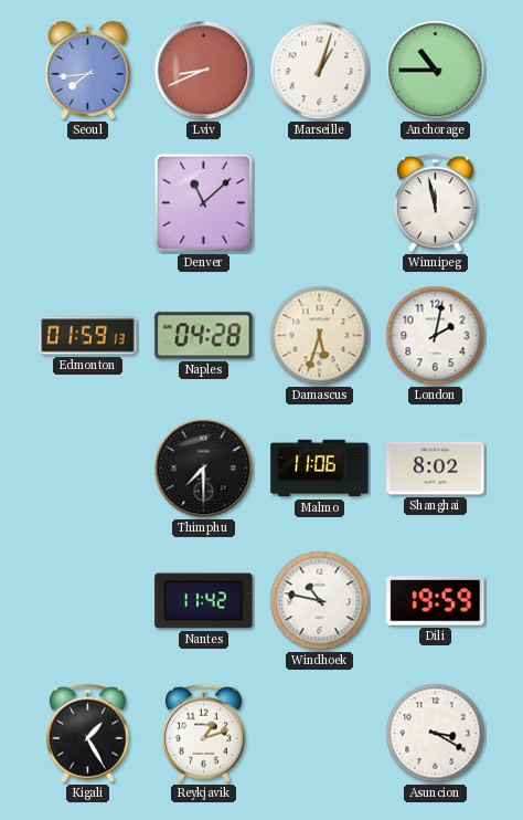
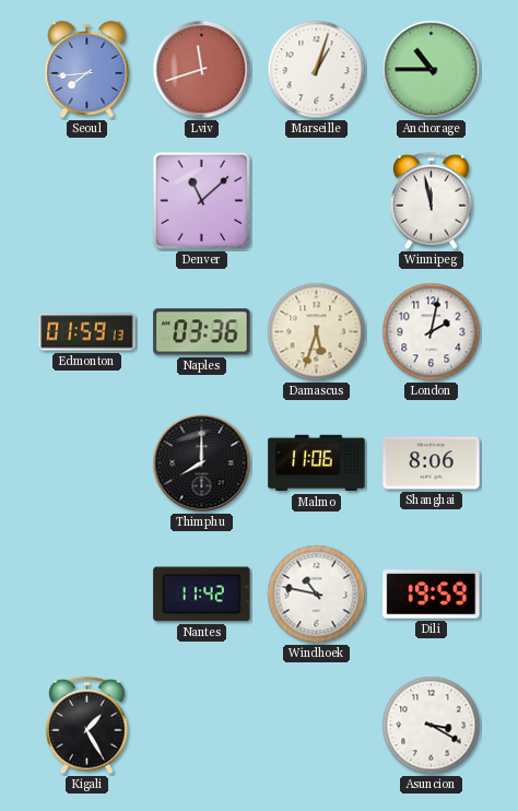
Lviv: 8:41 -> 11:42
Naples: 04:28 -> 03:36
Thimphu: 7:30 -> 8:00
Shanghai: 8:02 -> 8:06
Reykjavik: 1:12 -> none
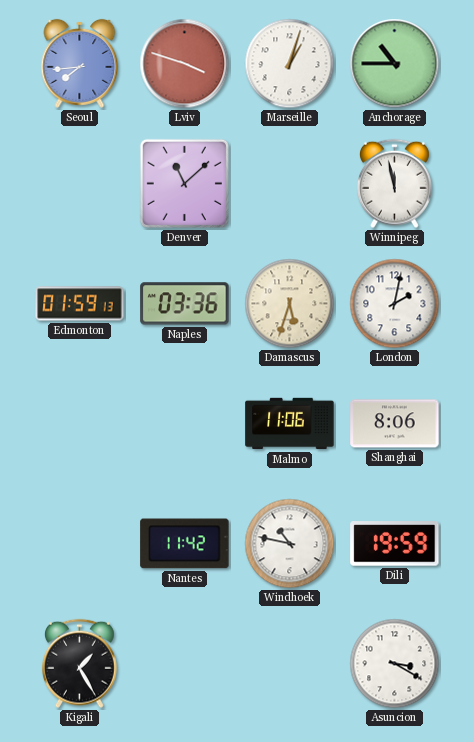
Lviv: 11:42 -> 3:48
Thimphu: 8:00 -> none
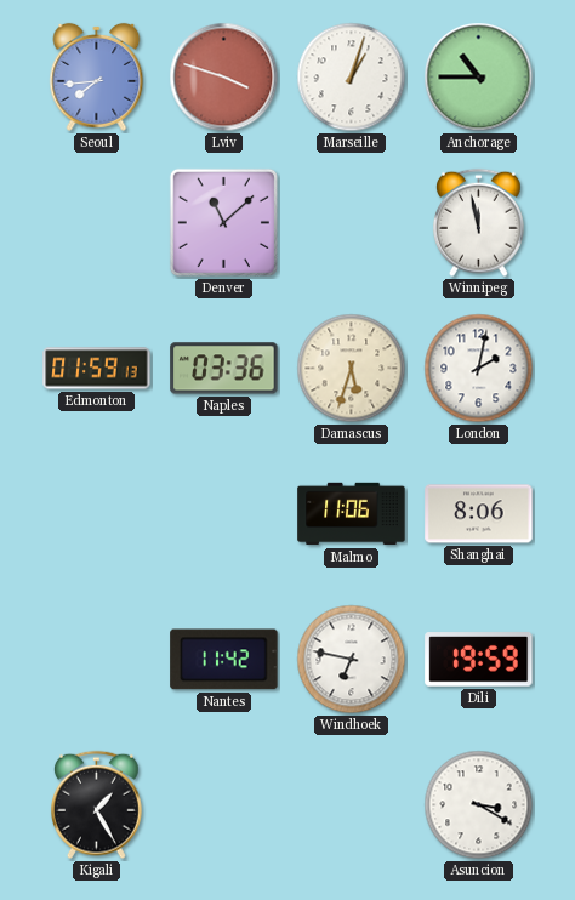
Windhoek: 10:47 -> 6:47
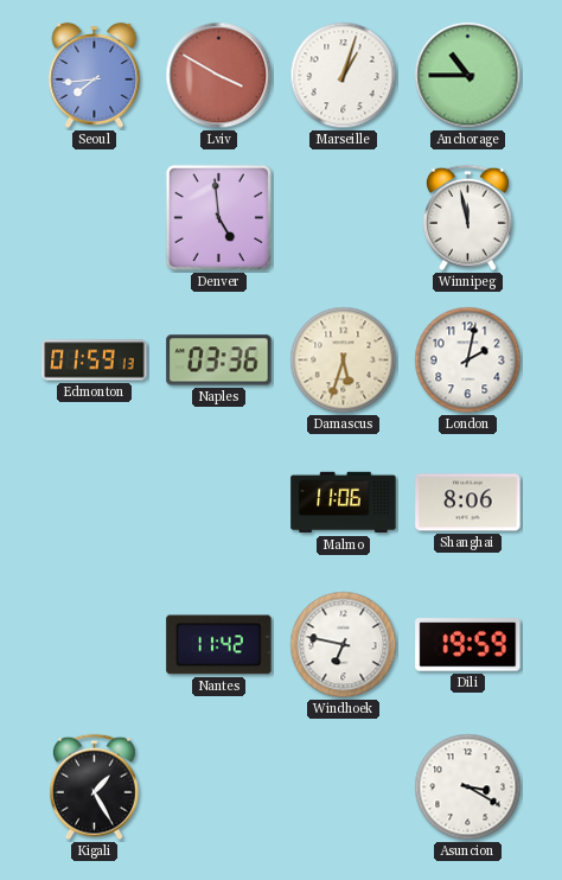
Lviv: 3:48 -> 3:50
Denver: 11:08 -> 4:59
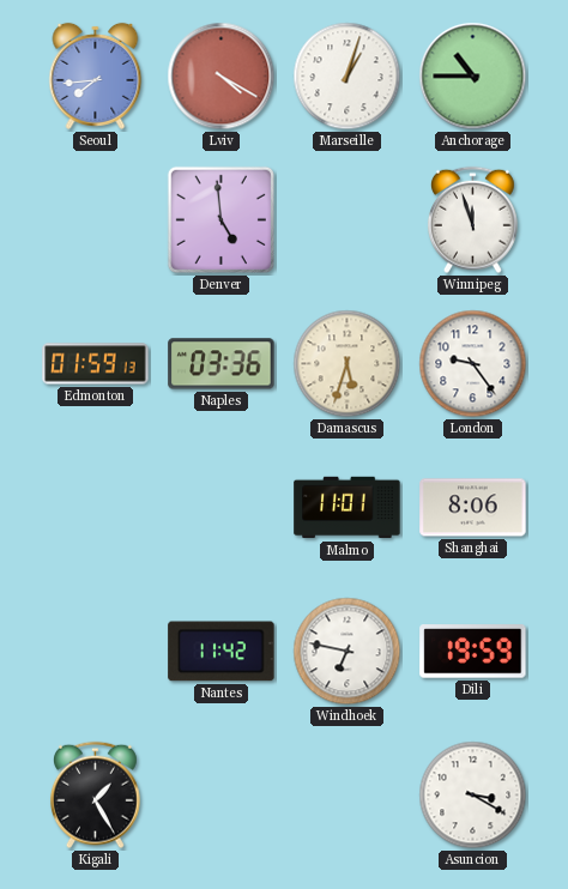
Lviv: 3:50 -> 4:20
Winnipeg: 11:58 -> 11:57
London: 2:02 -> 9:24
Malmo: 11:06 -> 11:01
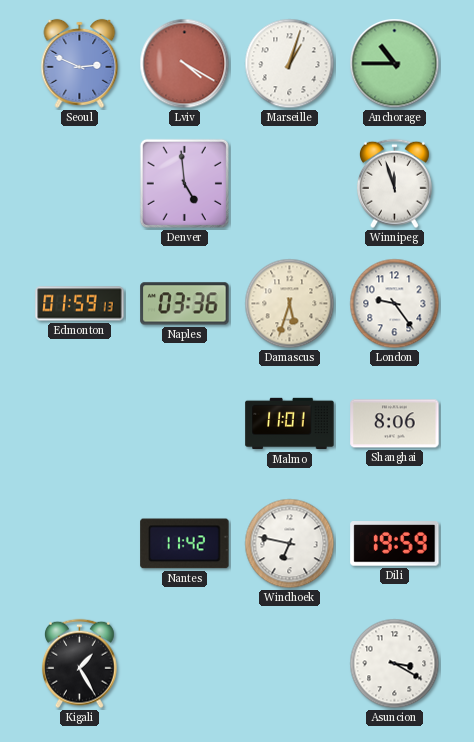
Seoul: 7:44 -> 2:49
